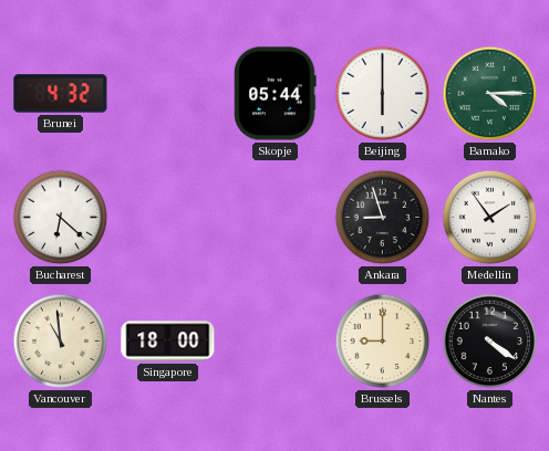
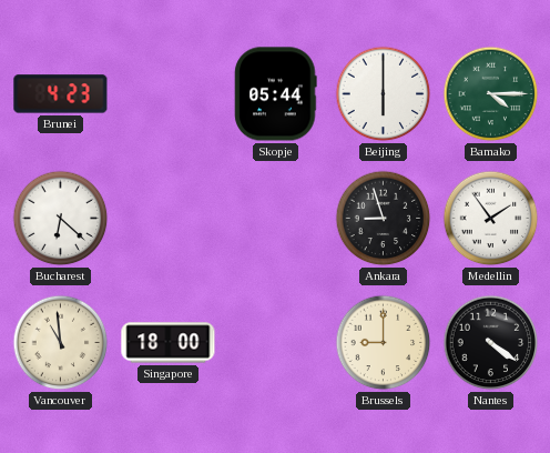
Brunei: 4:32 -> 4:23
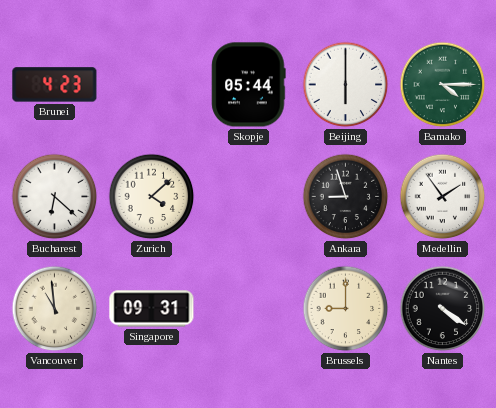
Zurich: none -> 4:08
Singapore: 18:00 -> 09:31
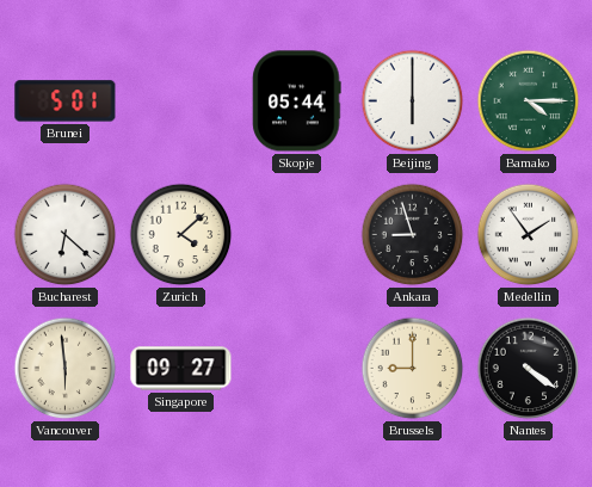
Brunei: 4:23 -> 5:01
Vancouver: 10:59 -> 5:59
Singapore: 09:31 -> 09:27
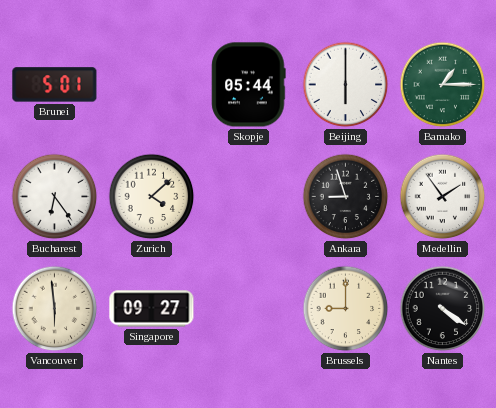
Bamako: 4:15 -> 1:15
Bucharest: 6:22 -> 6:24
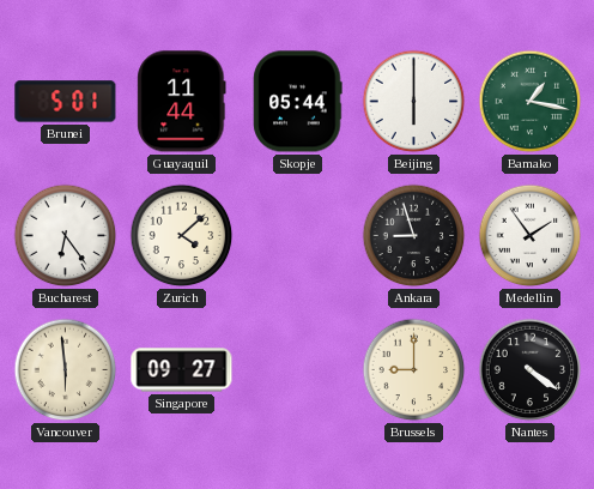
Guayaquil: none -> 11:44
Bamako: 1:15 -> 1:17
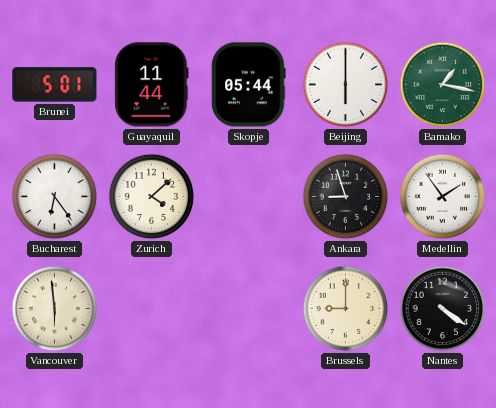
Singapore: 09:27 -> none
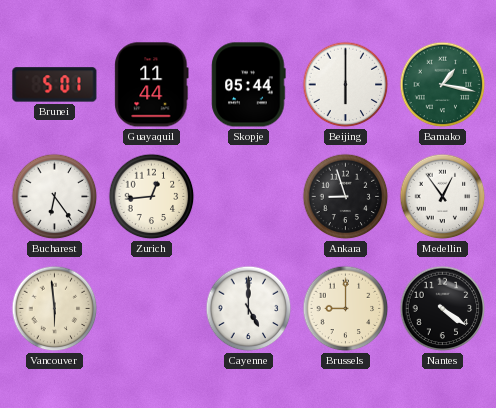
Zurich: 4:08 -> 12:44
Medellin: 1:54 -> 12:54
Cayenne: none -> 5:00
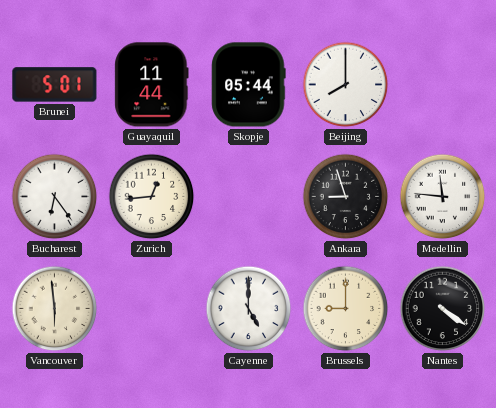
Beijing: 6:00 -> 8:00
Bamako: 1:17 -> none
Medellin: 12:54 -> 11:46
